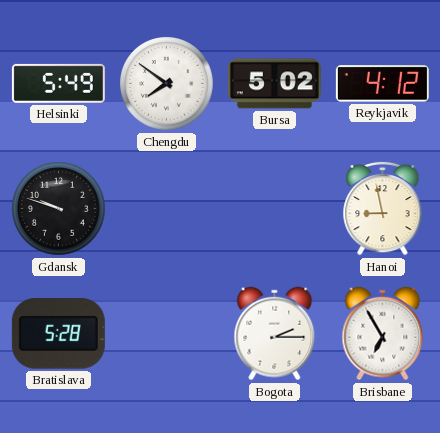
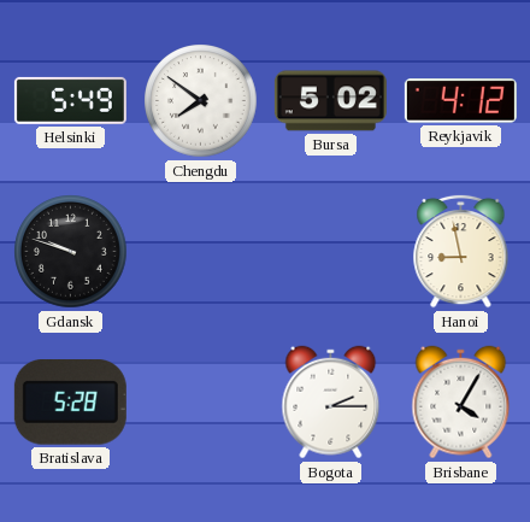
Brisbane: 6:55 -> 4:05
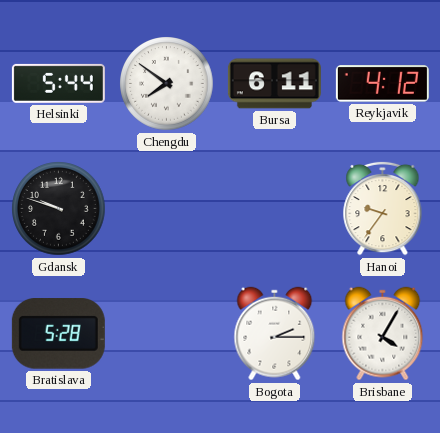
Helsinki: 5:49 -> 5:44
Bursa: 5:02 -> 6:11
Hanoi: 8:58 -> 9:36
